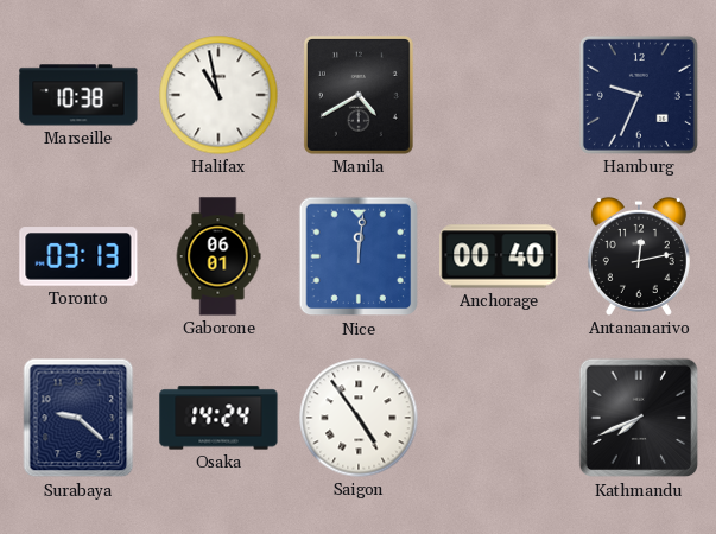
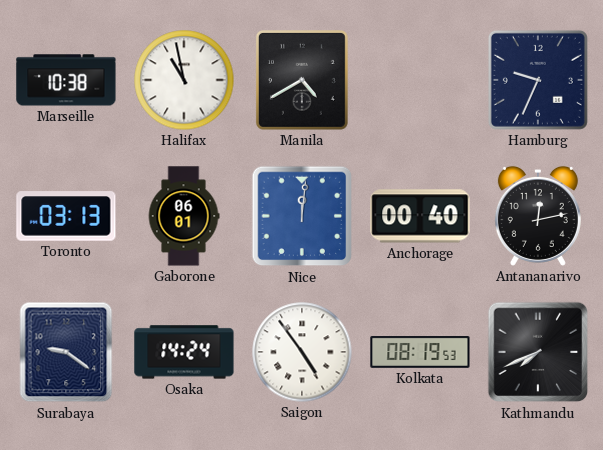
Surabaya: 9:22 -> 9:21
Kolkata: none -> 08:19
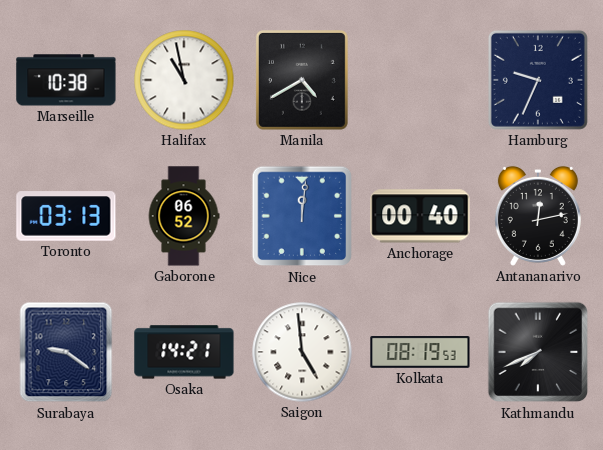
Gaborone: 06:01 -> 06:52
Osaka: 14:24 -> 14:21
Saigon: 4:54 -> 4:59
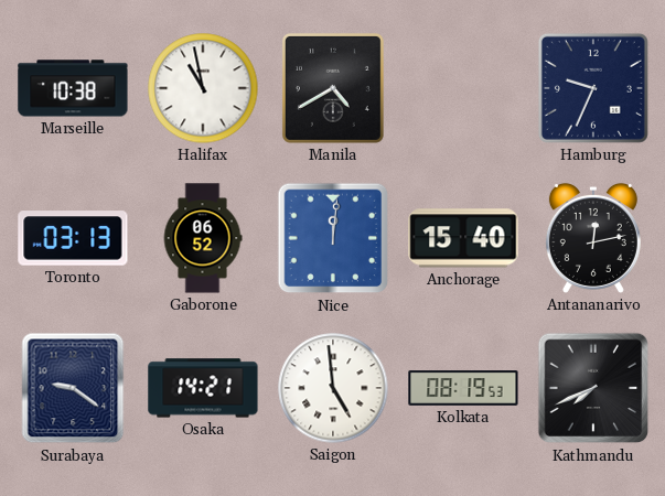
Anchorage: 00:40 -> 15:40
